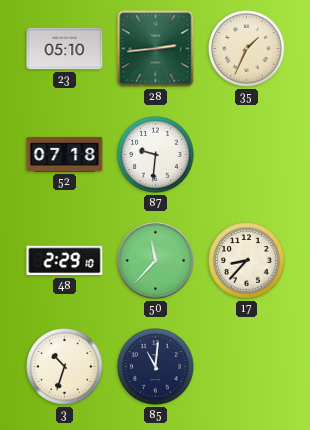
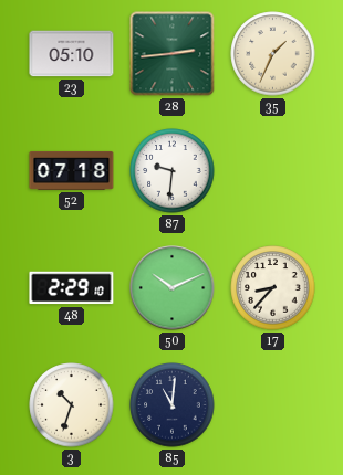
50: 11:37 -> 10:11
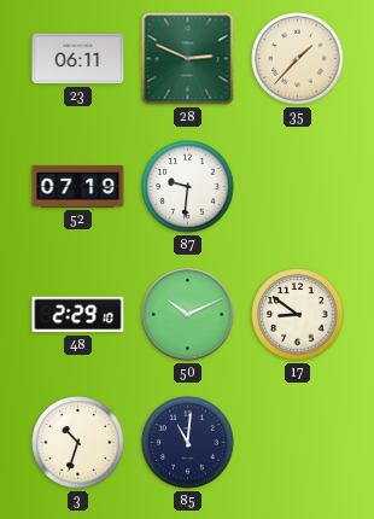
23: 05:10 -> 06:11
28: 2:44 -> 2:49
35: 1:34 -> 1:37
52: 07:18 -> 07:19
17: 8:37 -> 8:51
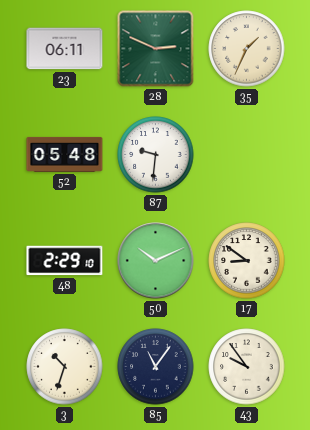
35: 1:37 -> 1:34
52: 07:19 -> 05:48
85: 11:01 -> 11:06
43: none -> 9:54
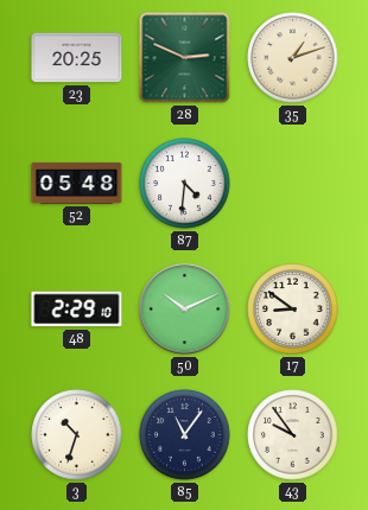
23: 06:11 -> 20:25
35: 1:34 -> 1:12
87: 9:31 -> 4:31
